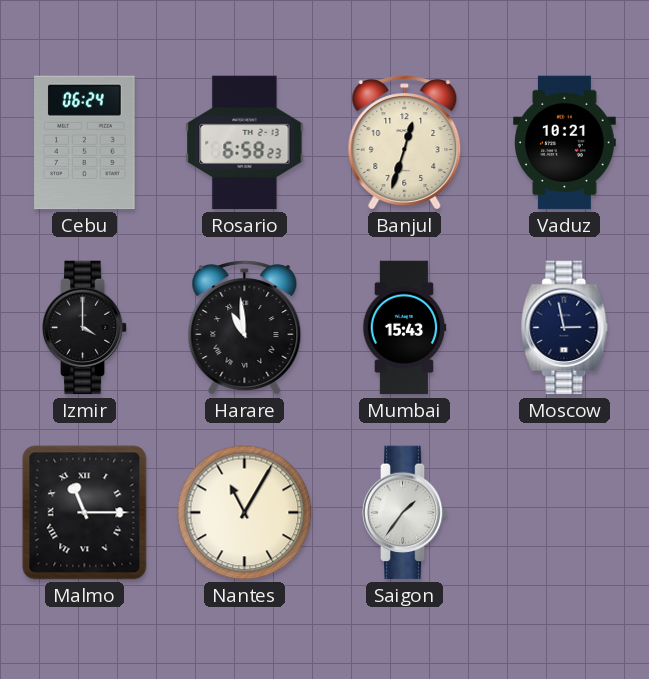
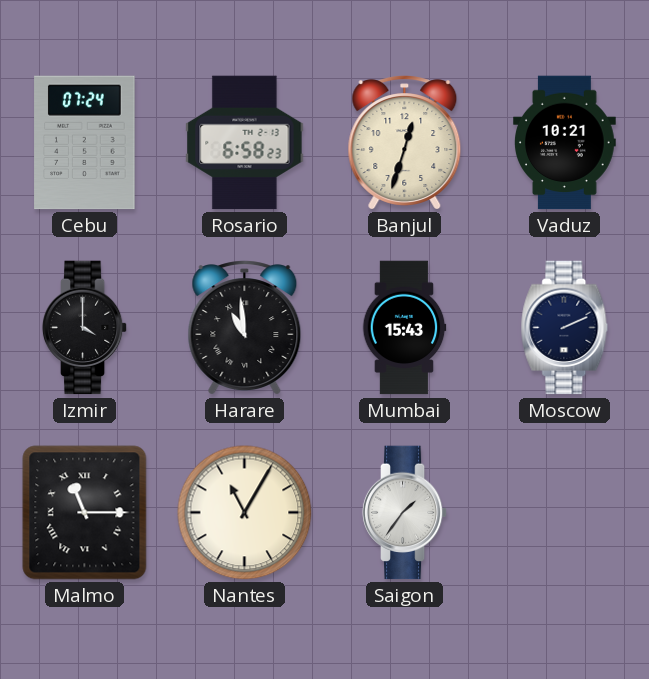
Cebu: 06:24 -> 07:24
Moscow: 2:58 -> 2:11
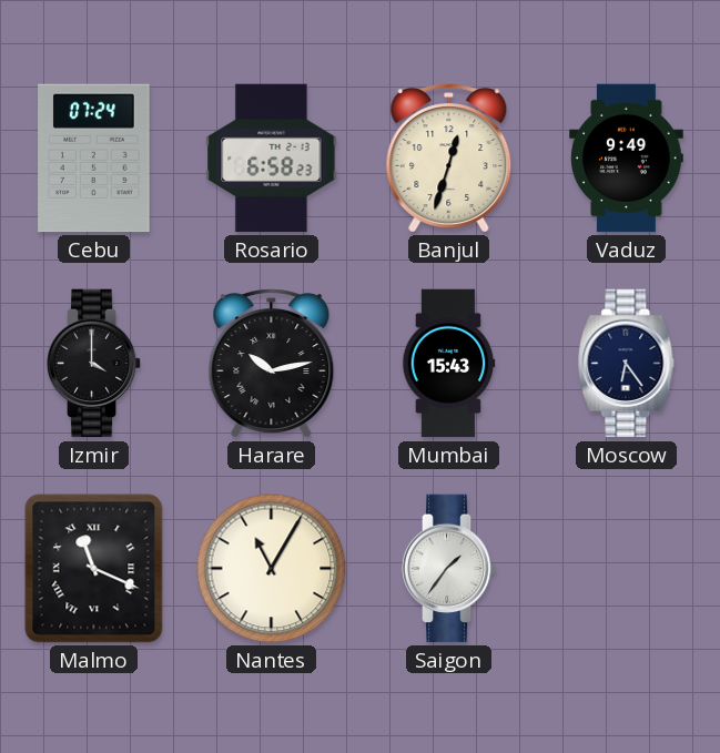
Vaduz: 10:21 -> 9:49
Harare: 10:59 -> 10:13
Moscow: 2:11 -> 6:24
Malmo: 11:15 -> 11:19
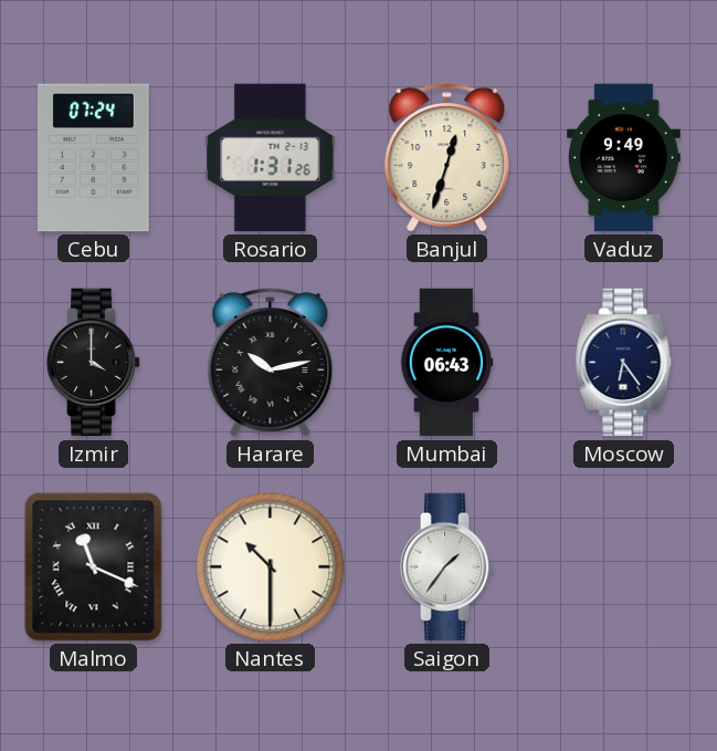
Rosario: 6:58 -> 1:31
Mumbai: 15:43 -> 06:43
Nantes: 11:05 -> 10:30
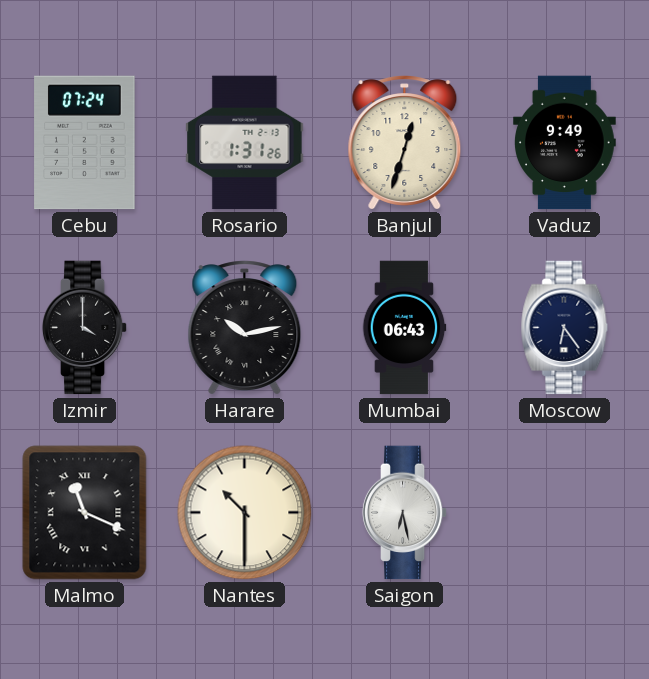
Saigon: 1:36 -> 6:28
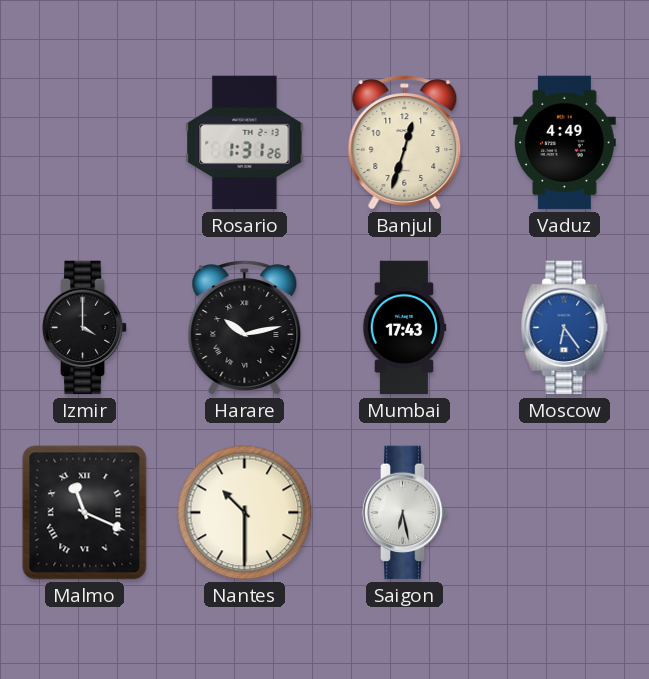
Cebu: 07:24 -> none
Vaduz: 9:49 -> 4:49
Mumbai: 06:43 -> 17:43
Moscow dial: navy -> blue
